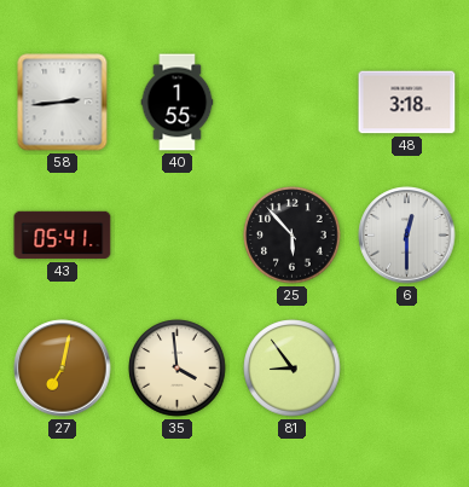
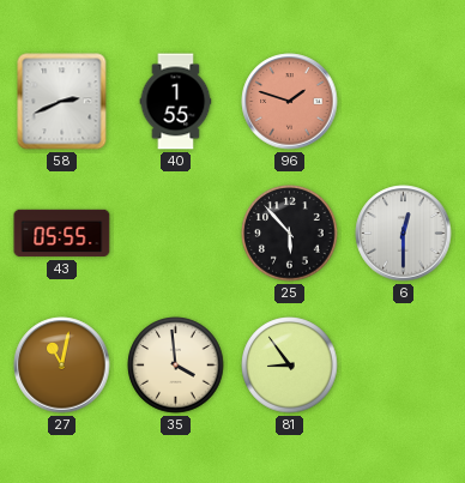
58: 2:44 -> 2:41
96: none -> 1:48
48: 3:18 -> none
43: 05:41 -> 05:55
27: 7:02 -> 11:02
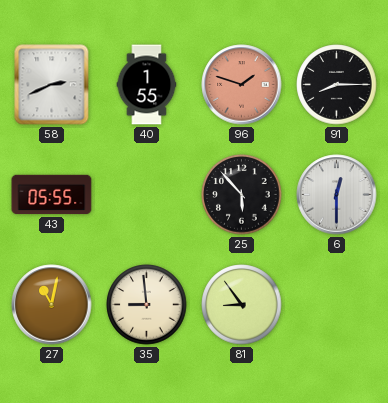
91: none -> 8:15
35: 3:59 -> 8:59
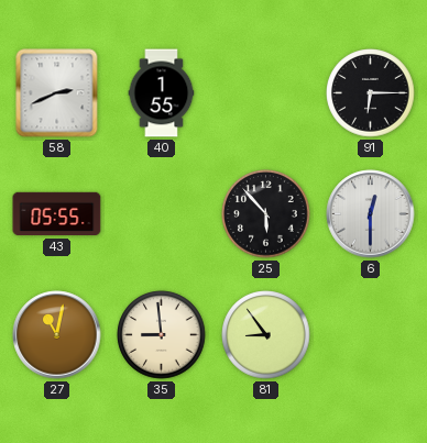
96: 1:48 -> none
91: 8:15 -> 6:15
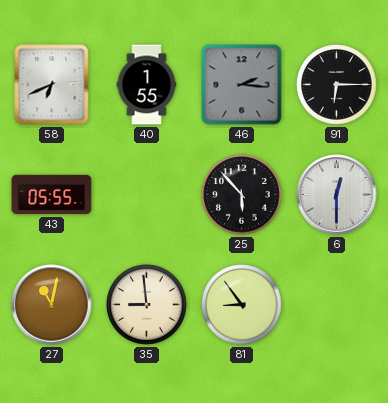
58: 2:41 -> 6:41
46: none -> 2:16
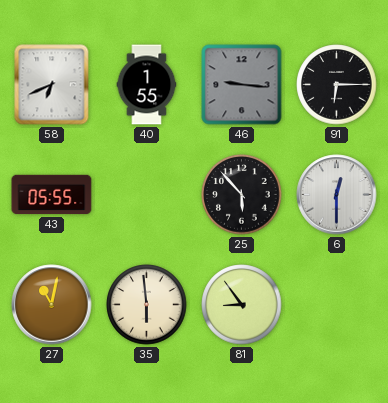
46: 2:16 -> 9:16
35: 8:59 -> 5:59
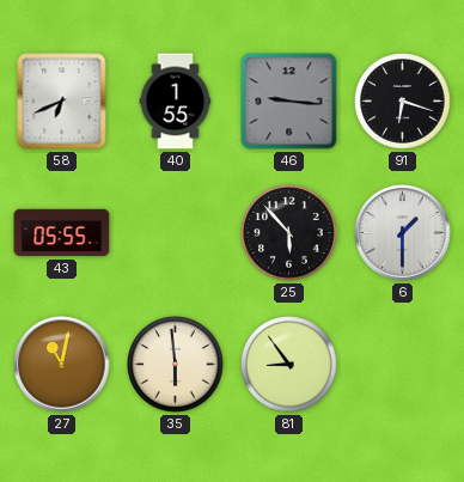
91: 6:15 -> 6:18
6: 12:30 -> 1:30
